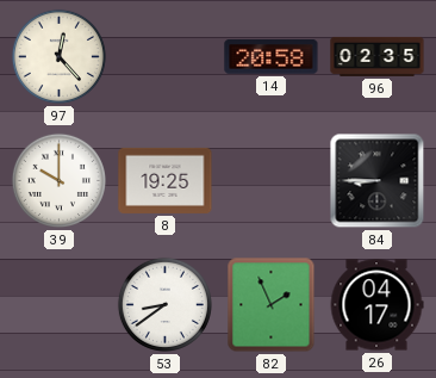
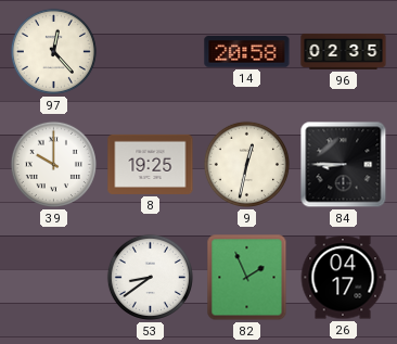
9: none -> 12:32
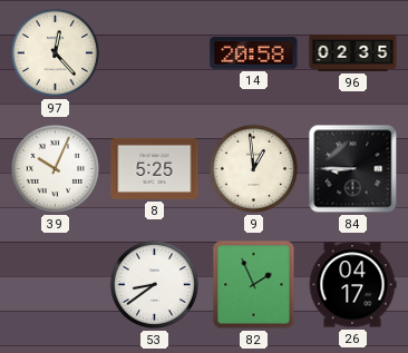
39: 10:00 -> 10:04
8: 19:25 -> 5:25
9: 12:32 -> 12:59
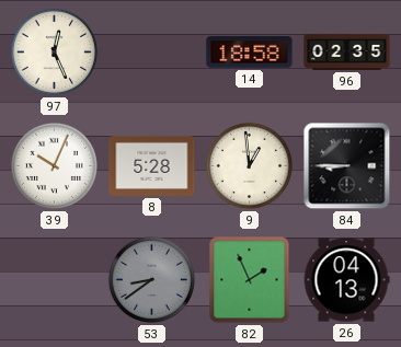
97: 12:23 -> 12:26
14: 20:58 -> 18:58
8: 5:25 -> 5:28
53 dial: white -> grey
26: 04:17 -> 04:13
